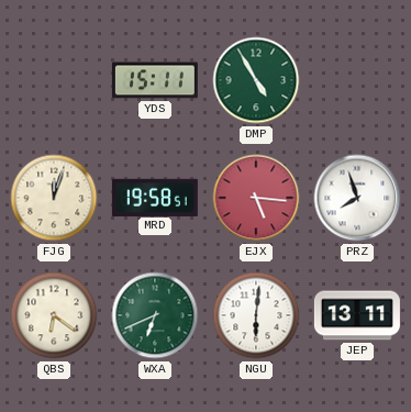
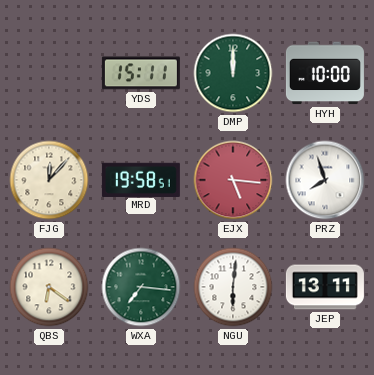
DMP: 4:55 -> 12:00
HYH: none -> 10:00
FJG: 12:03 -> 12:07
WXA: 6:41 -> 7:16
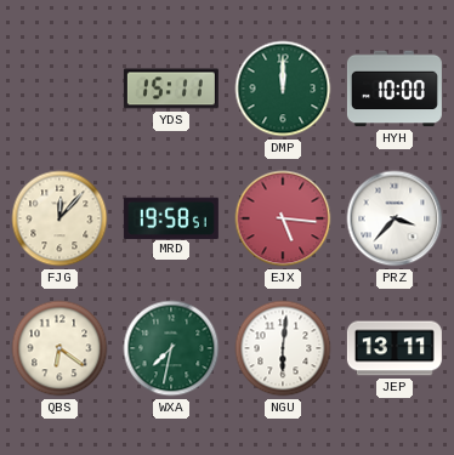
PRZ: 7:57 -> 3:37
WXA: 7:16 -> 7:32
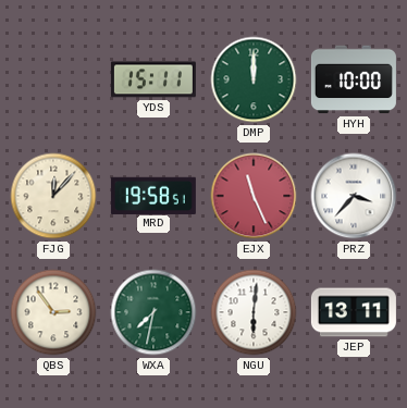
EJX: 5:16 -> 11:26
QBS: 6:21 -> 2:54
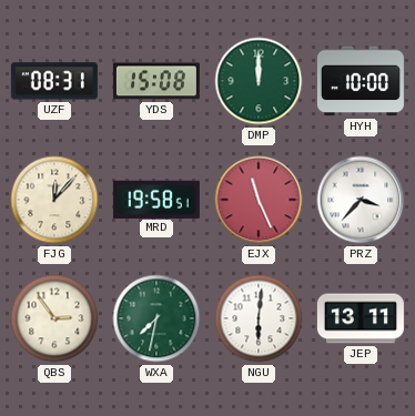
UZF: none -> 08:31
YDS: 15:11 -> 15:08
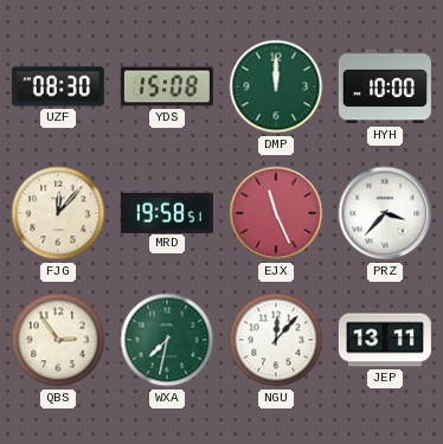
UZF: 08:31 -> 08:30
NGU: 6:01 -> 12:07
